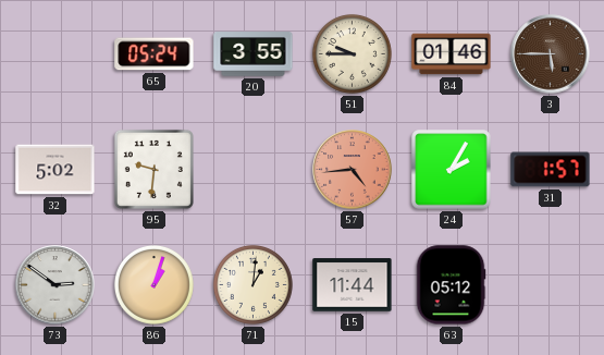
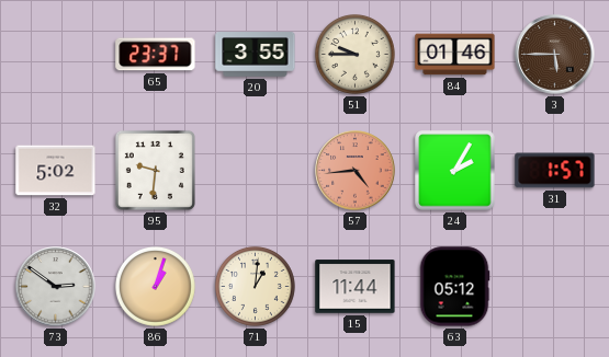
65: 05:24 -> 23:37
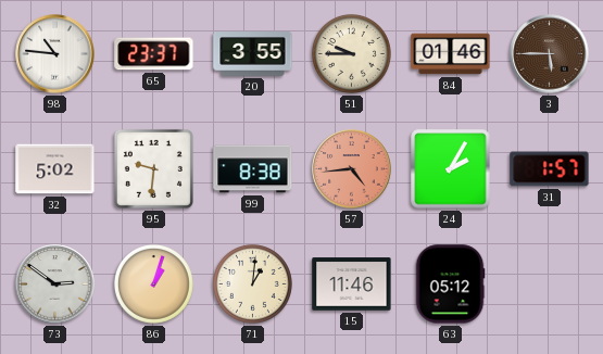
98: none -> 10:46
99: none -> 8:38
15: 11:44 -> 11:46
